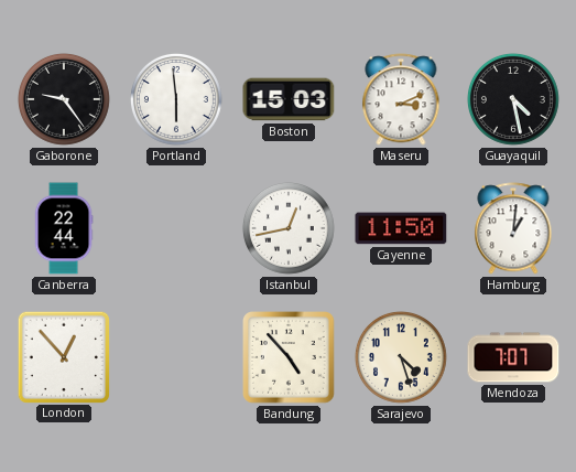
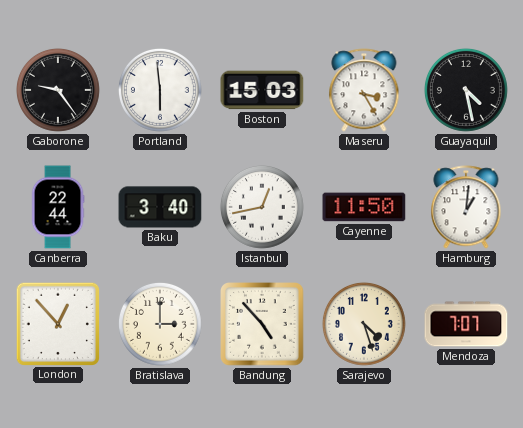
Maseru: 3:11 -> 3:25
Baku: none -> 3:40
Bratislava: none -> 3:00
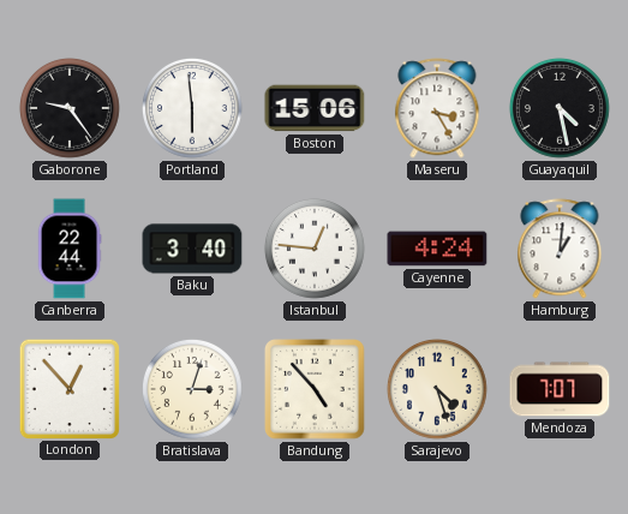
Boston: 15:03 -> 15:06
Istanbul: 12:43 -> 12:46
Cayenne: 11:50 -> 4:24
Bratislava: 3:00 -> 3:03
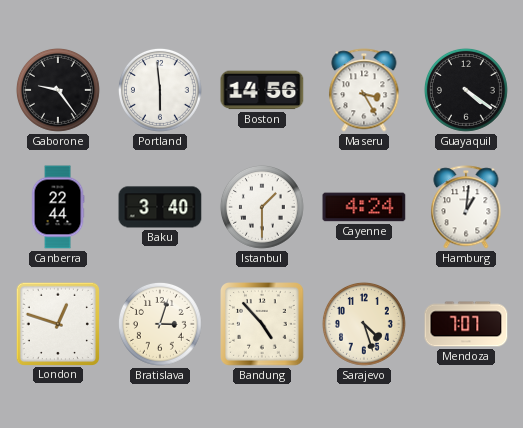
Boston: 15:06 -> 14:56
Guayaquil: 4:28 -> 4:21
Istanbul: 12:46 -> 1:30
London: 12:53 -> 12:48
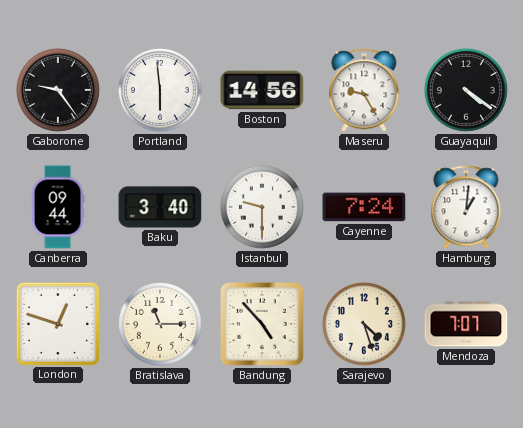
Maseru: 3:25 -> 9:25
Canberra: 22:44 -> 09:44
Istanbul: 1:30 -> 9:30
Cayenne: 4:24 -> 7:24
Bratislava: 3:03 -> 11:15
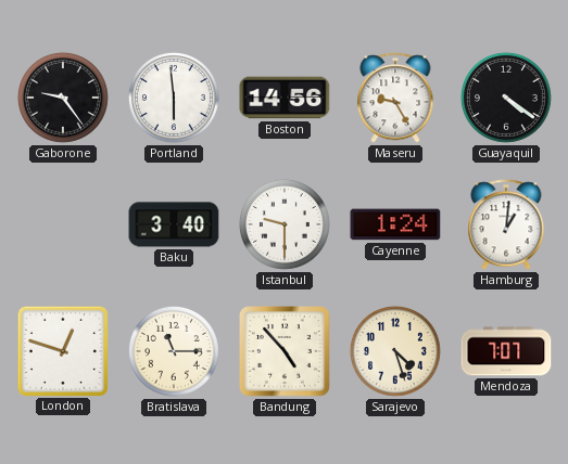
Canberra: 09:44 -> none
Cayenne: 7:24 -> 1:24
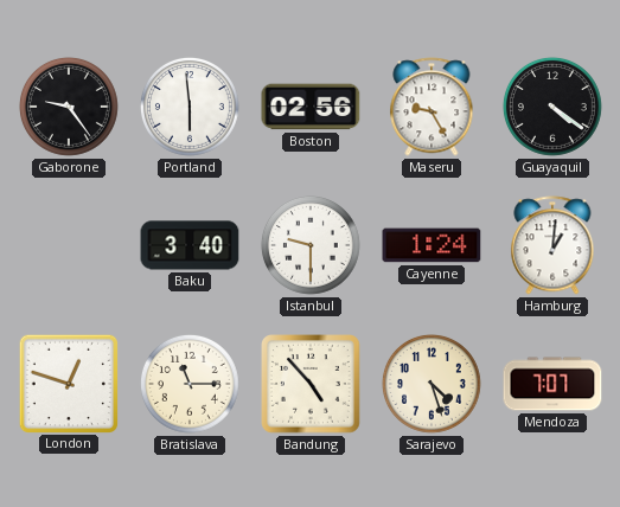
Boston: 14:56 -> 02:56
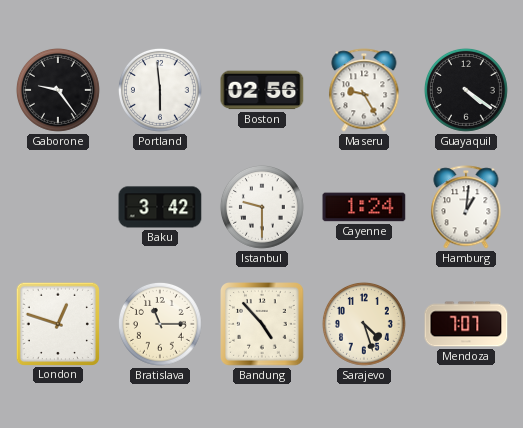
Baku: 3:40 -> 3:42
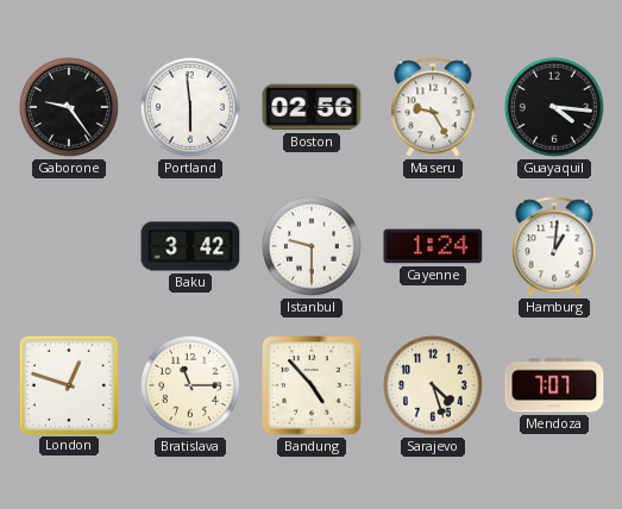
Guayaquil: 4:21 -> 4:16
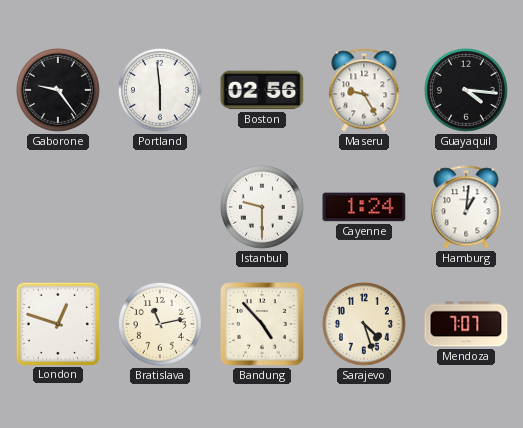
Baku: 3:42 -> none
Bratislava: 11:15 -> 11:13
